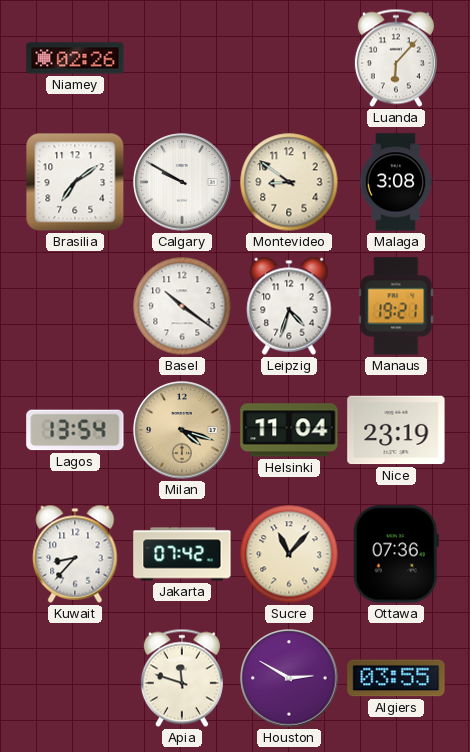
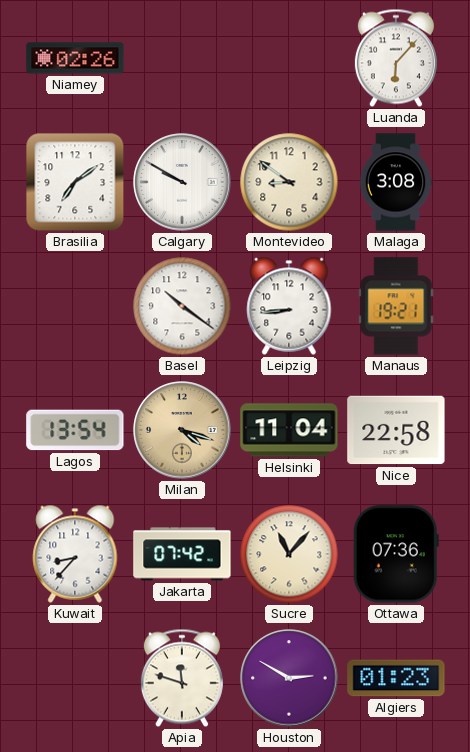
Leipzig: 4:33 -> 8:44
Nice: 23:19 -> 22:58
Algiers: 03:55 -> 01:23
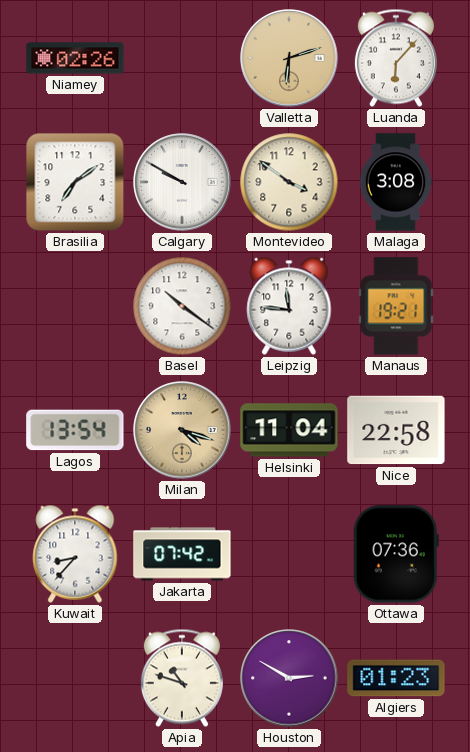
Valletta: none -> 6:12
Montevideo: 8:51 -> 3:51
Leipzig: 8:44 -> 11:46
Sucre: 11:07 -> none
Apia: 11:48 -> 10:48
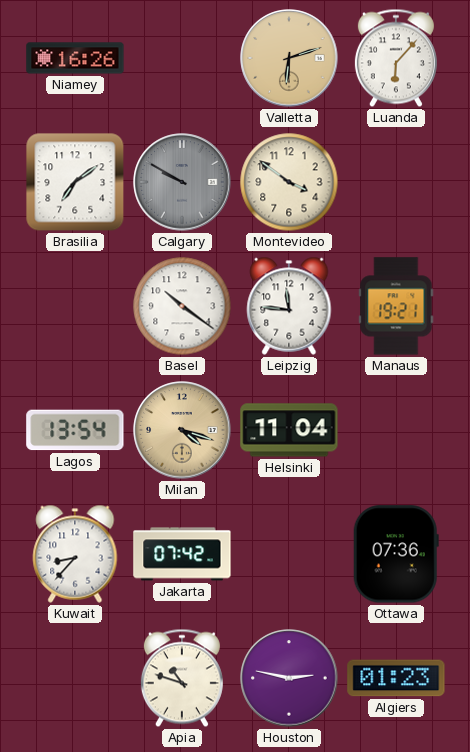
Niamey: 02:26 -> 16:26
Calgary dial: white -> grey
Malaga: 3:08 -> none
Nice: 22:58 -> none
Houston: 2:50 -> 2:47
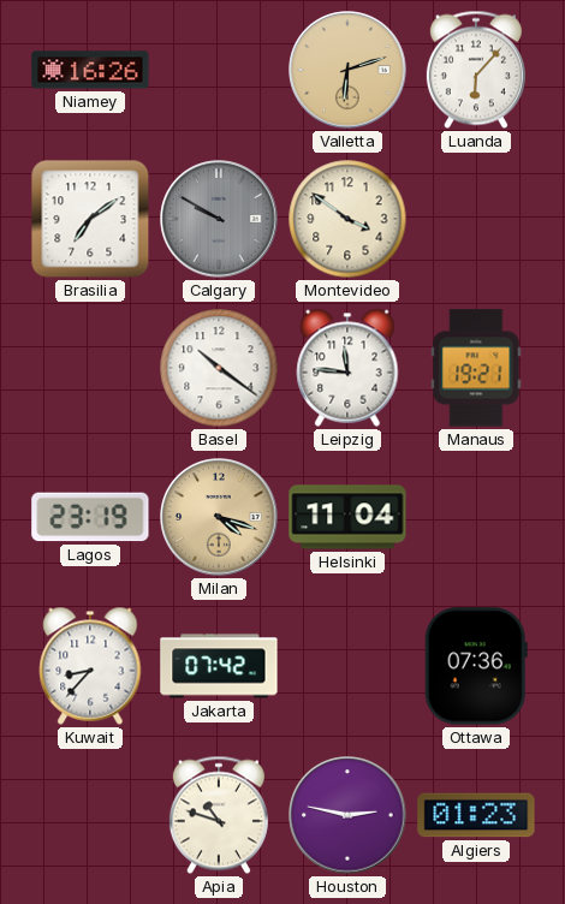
Lagos: 13:54 -> 23:19
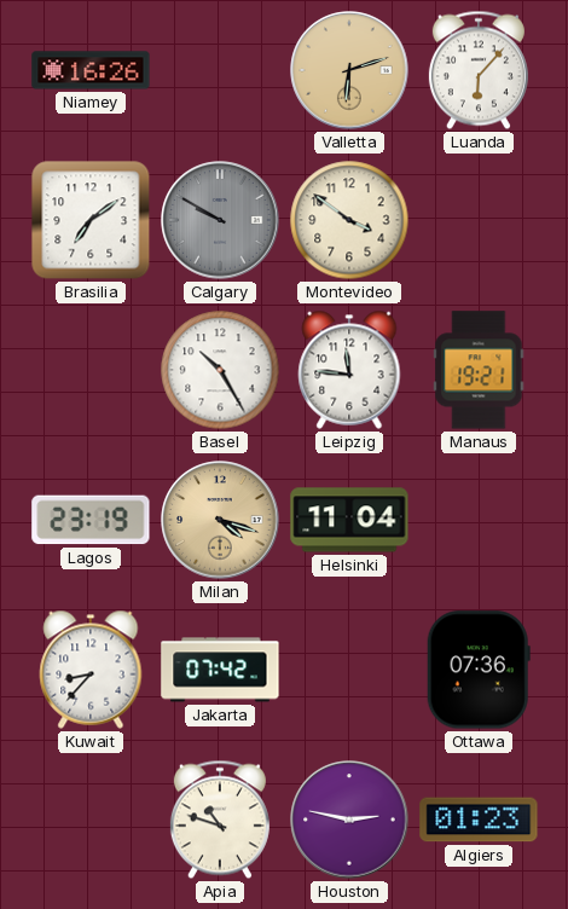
Basel: 10:21 -> 10:25
